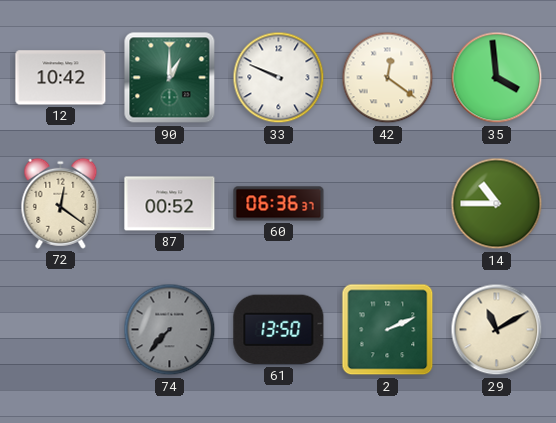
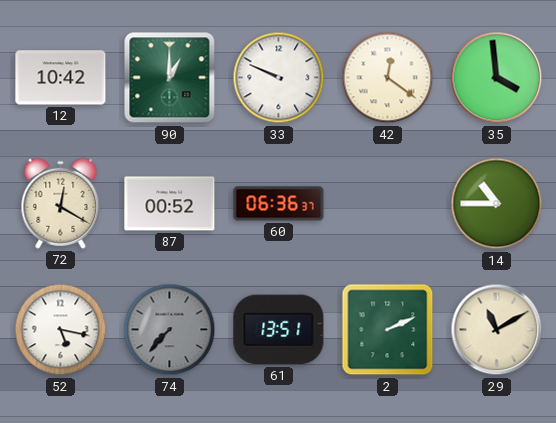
72: 12:21 -> 12:20
52: none -> 5:17
61: 13:50 -> 13:51
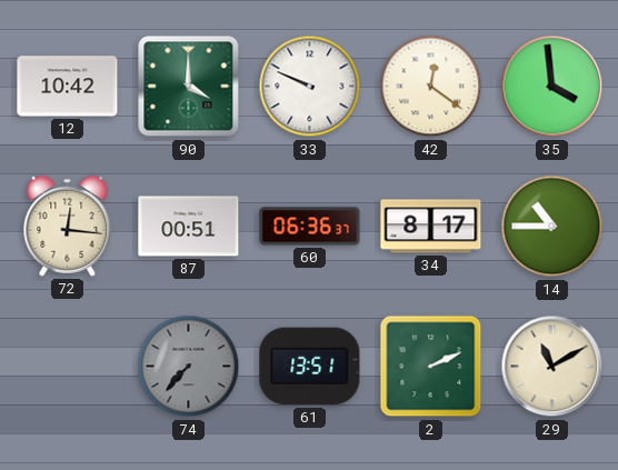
90: 1:00 -> 4:00
72: 12:20 -> 12:16
87: 00:52 -> 00:51
34: none -> 8:17
52: 5:17 -> none
